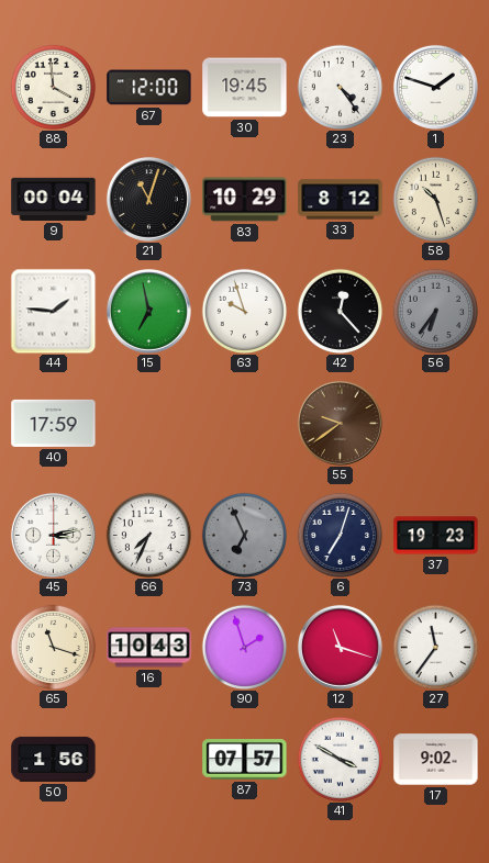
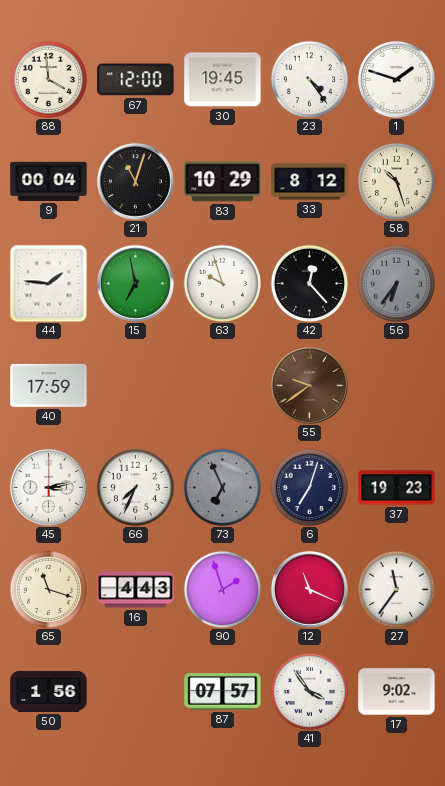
16: 10:43 -> 4:43
12: 11:18 -> 11:19
41: 3:50 -> 3:54
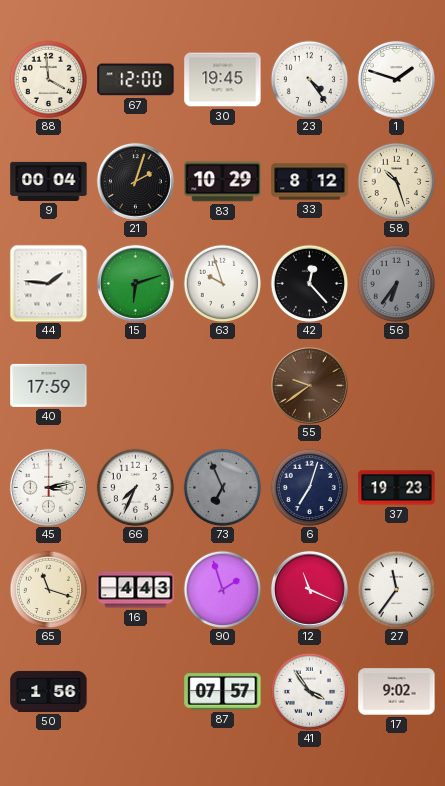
21: 11:03 -> 2:03
15: 6:58 -> 6:12
